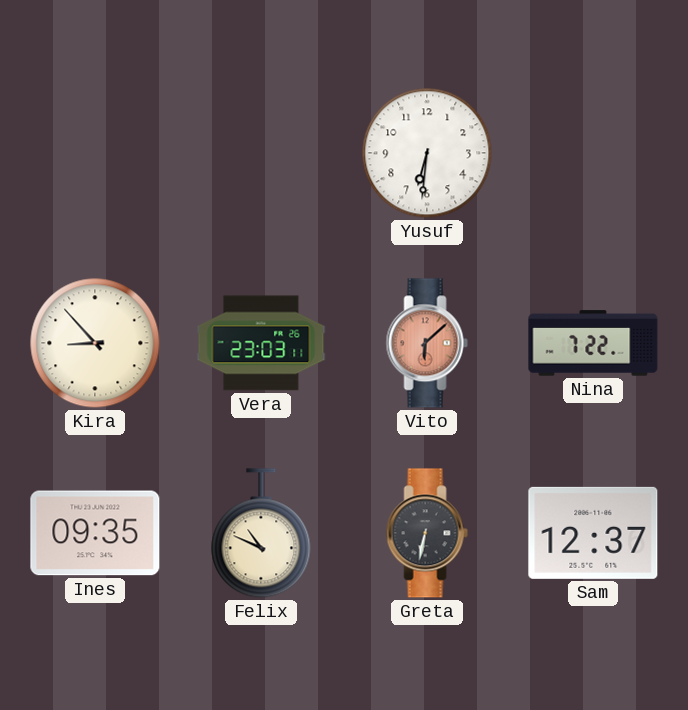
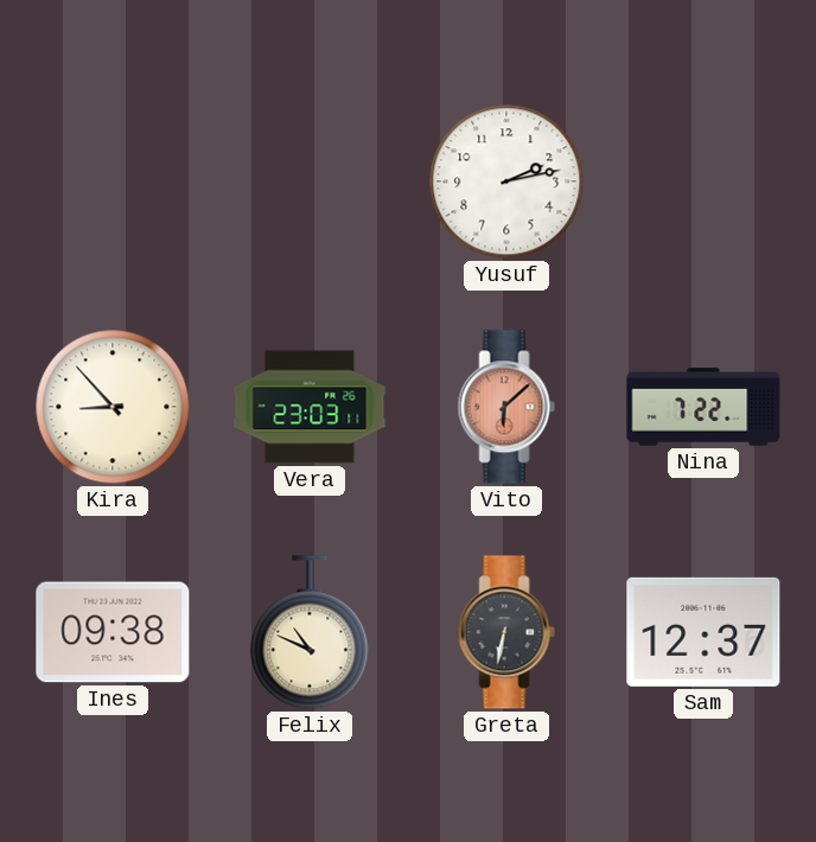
Yusuf: 6:31 -> 2:13
Ines: 09:35 -> 09:38
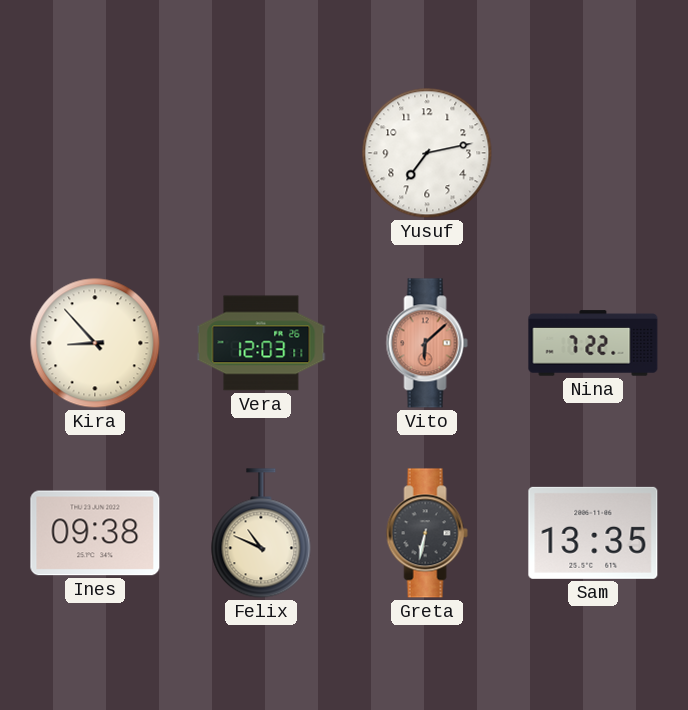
Yusuf: 2:13 -> 7:13
Vera: 23:03 -> 12:03
Sam: 12:37 -> 13:35
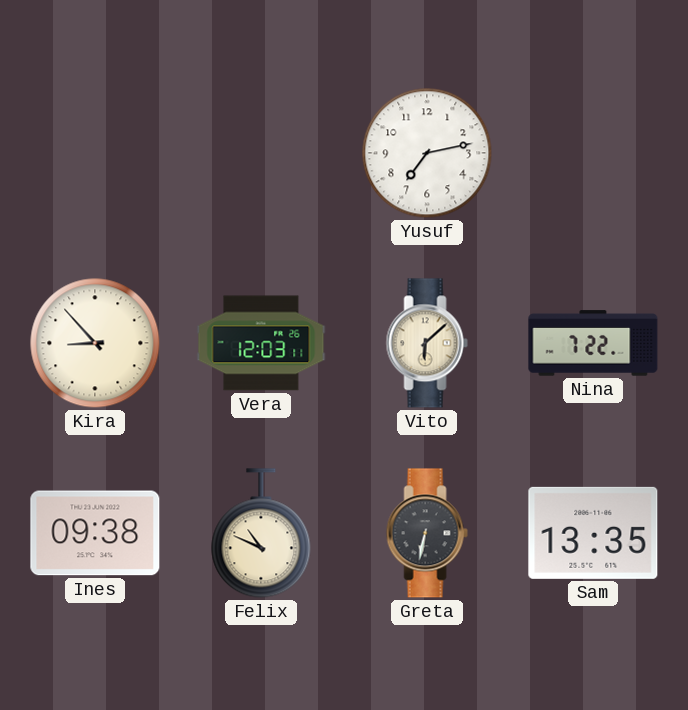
Vito dial: salmon -> cream
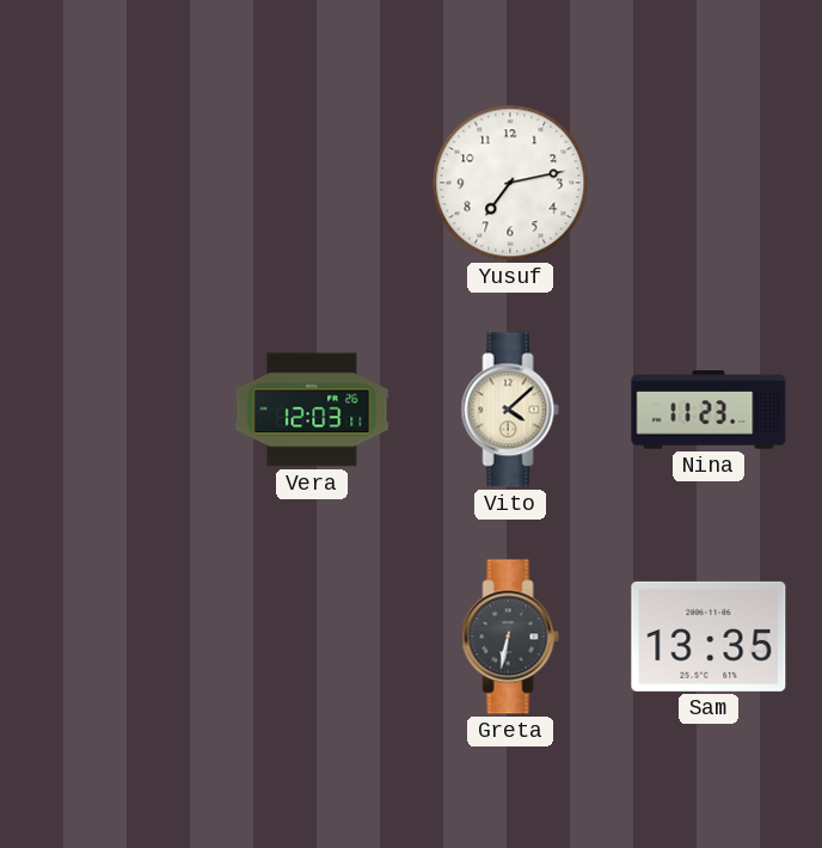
Kira: 8:53 -> none
Vito: 6:08 -> 4:08
Nina: 7:22 -> 11:23
Ines: 09:38 -> none
Felix: 10:49 -> none
